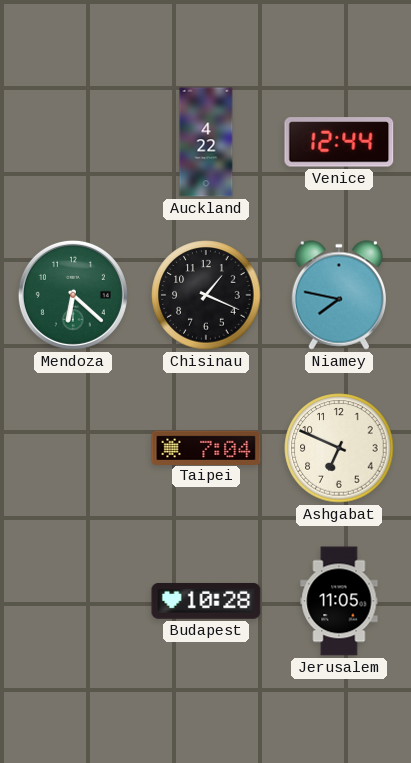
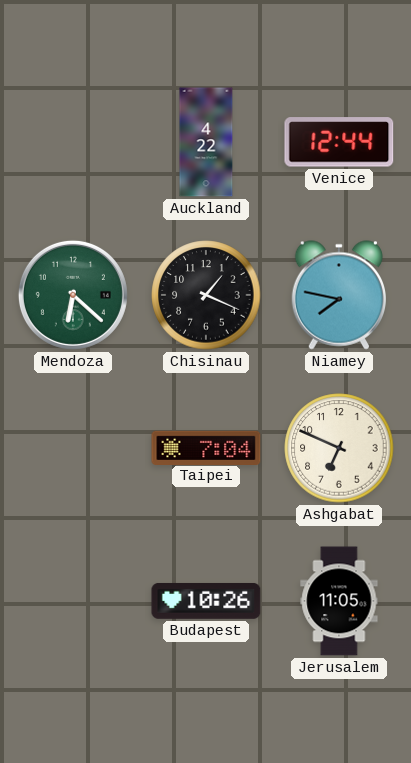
Budapest: 10:28 -> 10:26
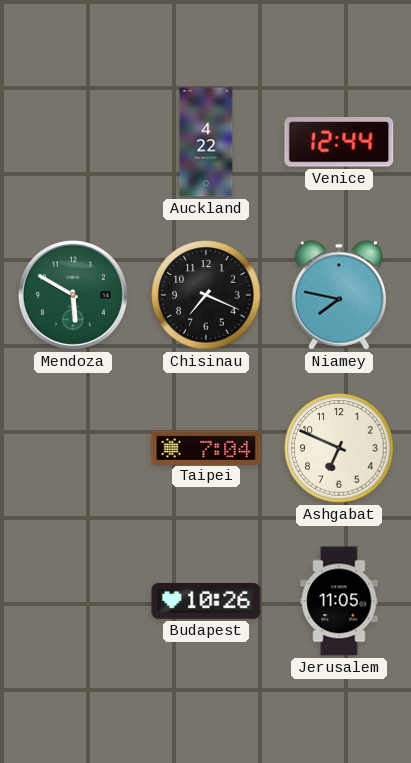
Mendoza: 6:22 -> 5:50
Chisinau: 1:19 -> 7:19
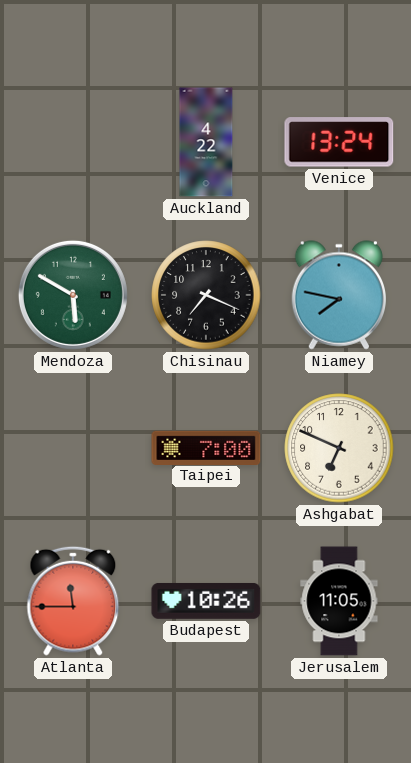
Venice: 12:44 -> 13:24
Taipei: 7:04 -> 7:00
Atlanta: none -> 11:45
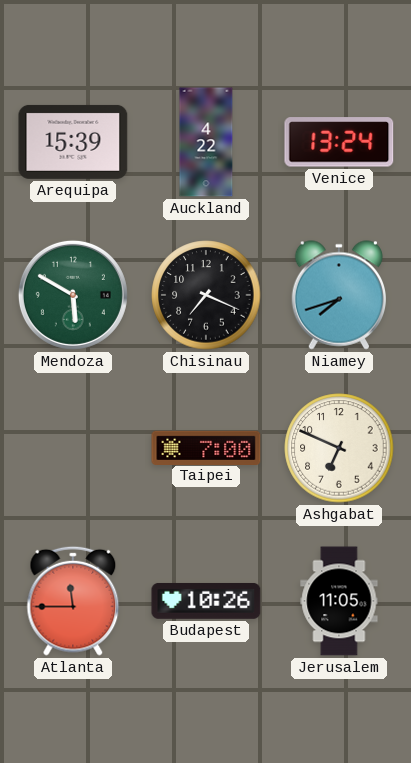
Arequipa: none -> 15:39
Niamey: 7:47 -> 7:42
